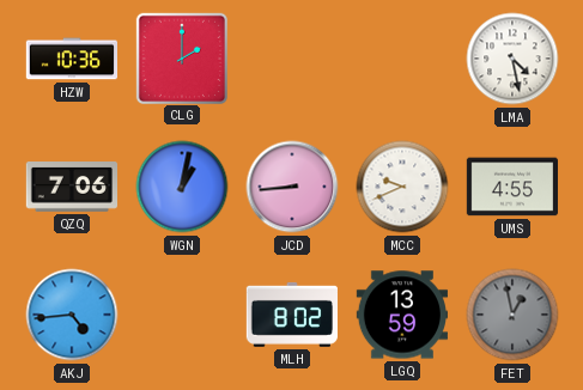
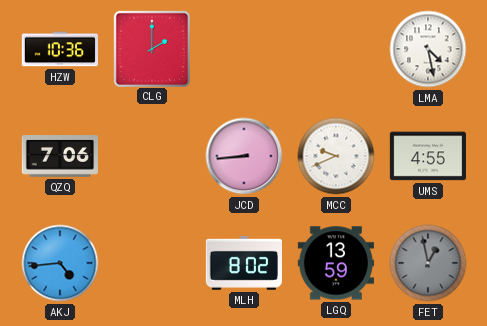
WGN: 1:02 -> none
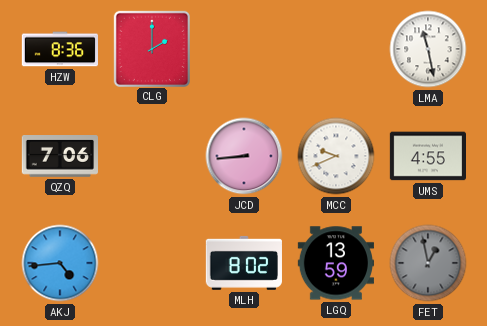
HZW: 10:36 -> 8:36
LMA: 4:28 -> 11:28
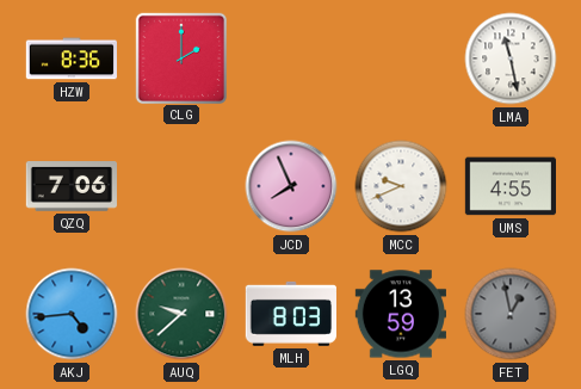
JCD: 8:44 -> 7:56
AUQ: none -> 9:38
MLH: 8:02 -> 8:03
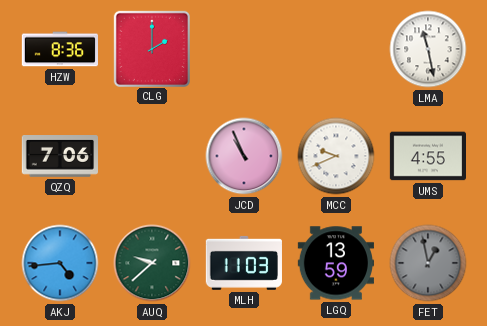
JCD: 7:56 -> 10:56
MLH: 8:03 -> 11:03
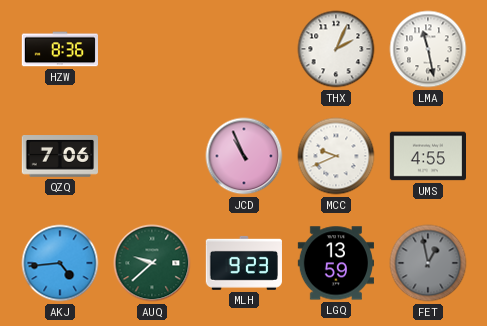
CLG: 2:00 -> none
THX: none -> 2:04
MLH: 11:03 -> 9:23
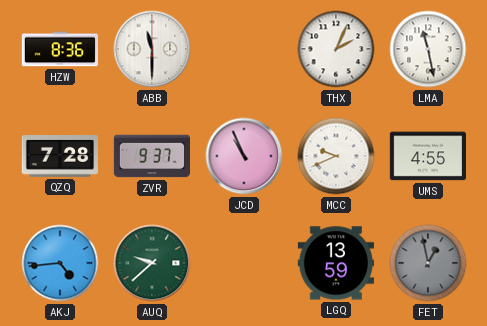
ABB: none -> 11:30
QZQ: 7:06 -> 7:28
ZVR: none -> 9:37
MLH: 9:23 -> none
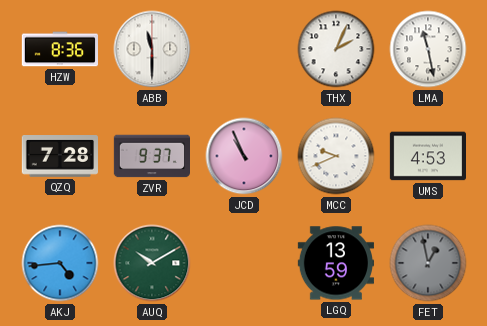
UMS: 4:55 -> 4:53
AUQ: 9:38 -> 10:10
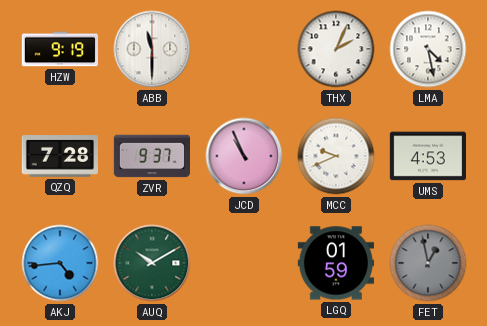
HZW: 8:36 -> 9:19
LMA: 11:28 -> 4:28
LGQ: 13:59 -> 01:59
